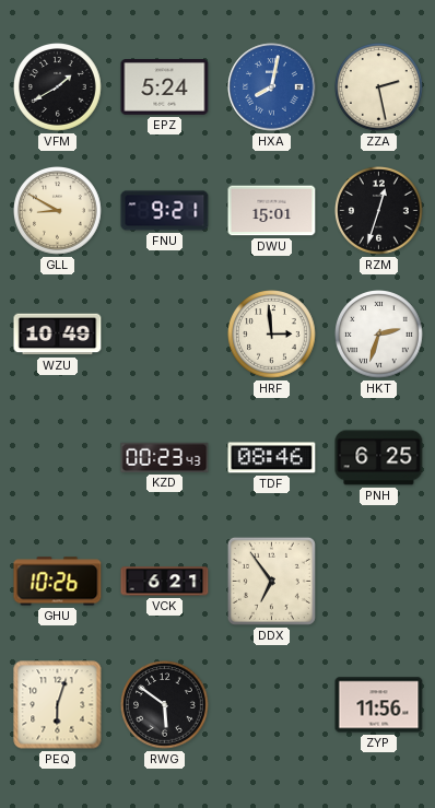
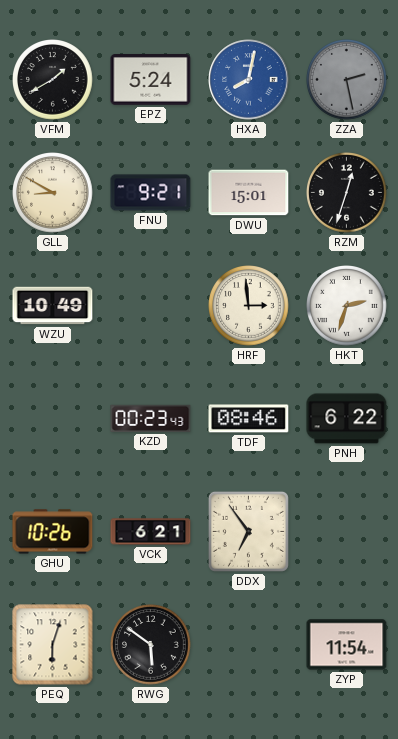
ZZA dial: cream -> grey
PNH: 6:25 -> 6:22
ZYP: 11:56 -> 11:54
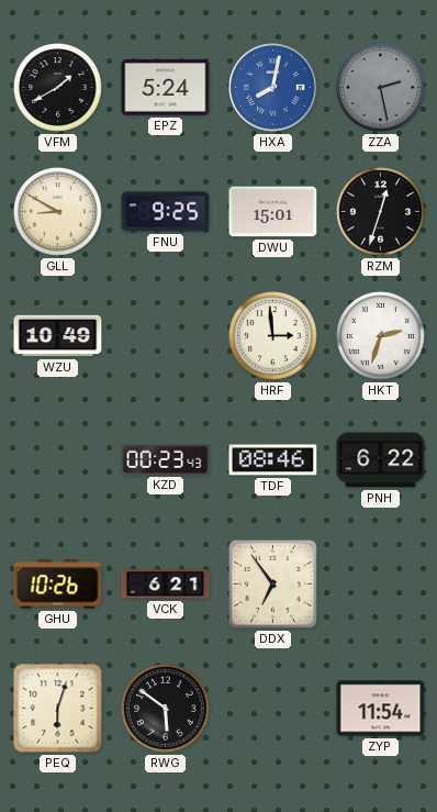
FNU: 9:21 -> 9:25
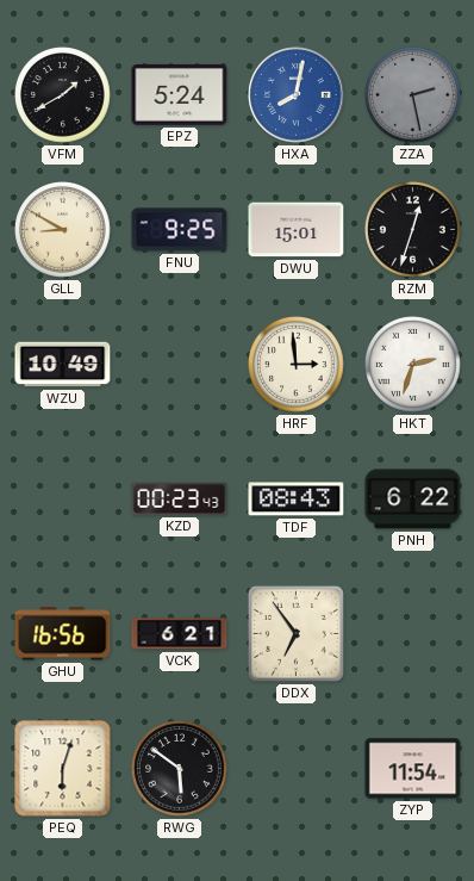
TDF: 08:46 -> 08:43
GHU: 10:26 -> 16:56
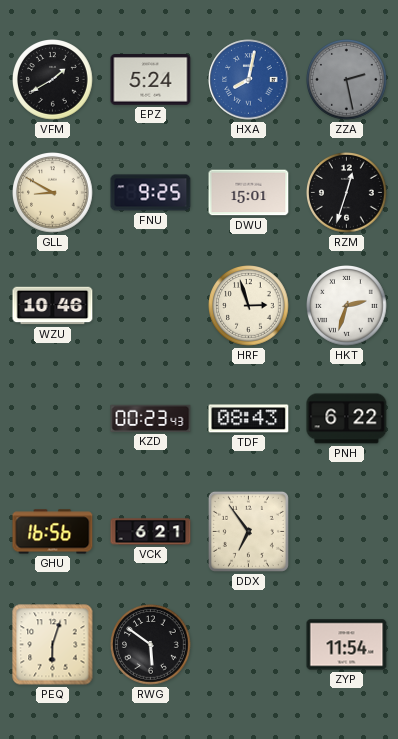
WZU: 10:49 -> 10:46
HRF: 2:59 -> 2:57
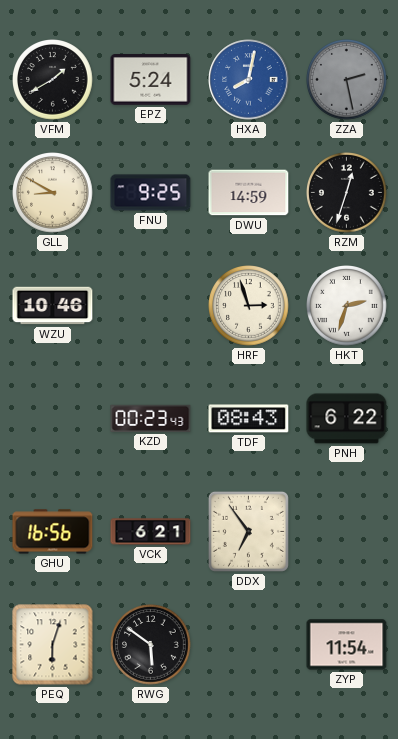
DWU: 15:01 -> 14:59
